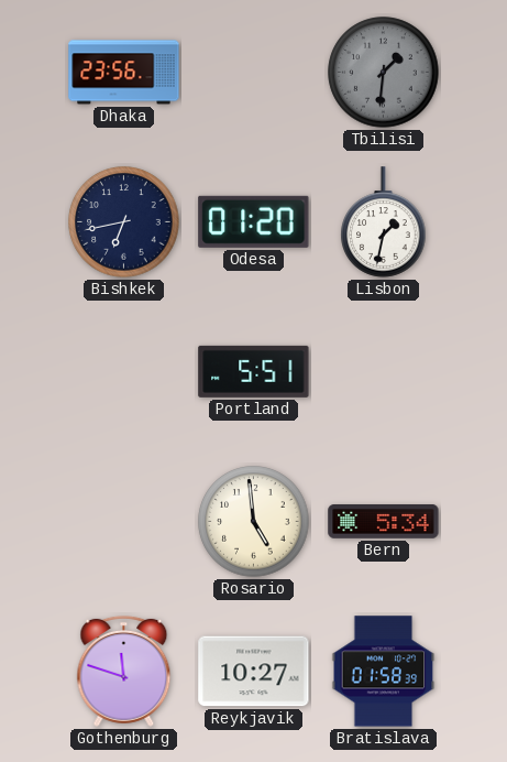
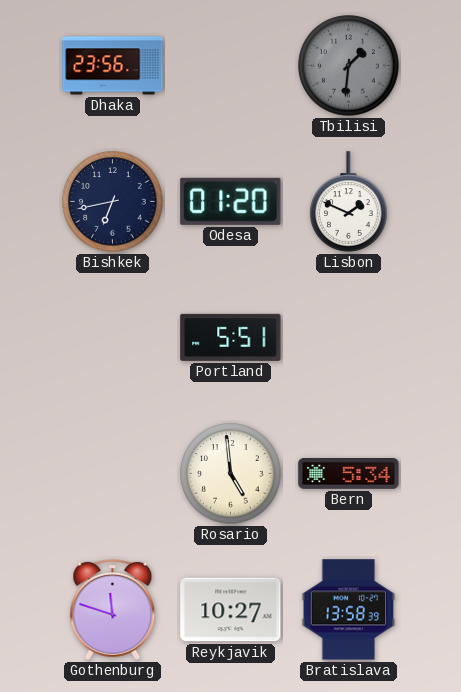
Lisbon: 1:32 -> 1:49
Bratislava: 01:58 -> 13:58
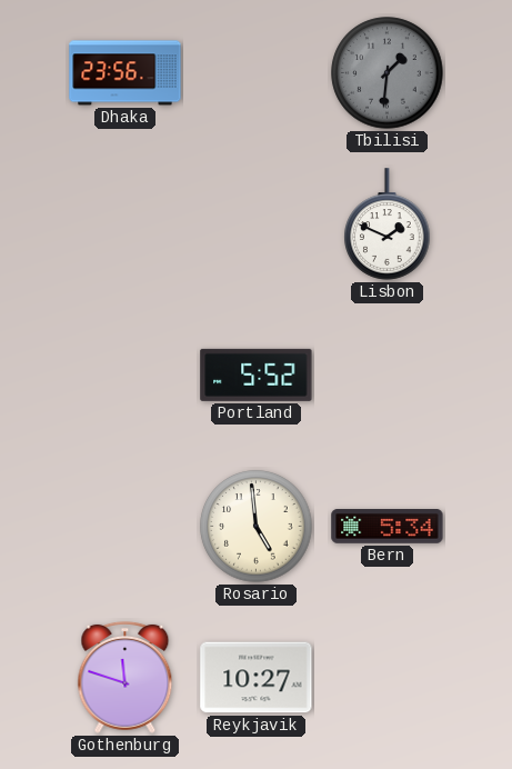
Bishkek: 6:43 -> none
Odesa: 01:20 -> none
Portland: 5:51 -> 5:52
Bratislava: 13:58 -> none
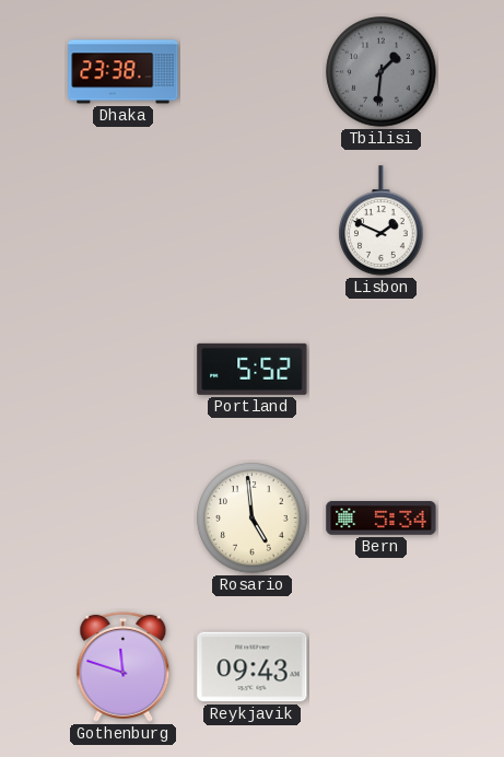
Dhaka: 23:56 -> 23:38
Reykjavik: 10:27 -> 09:43
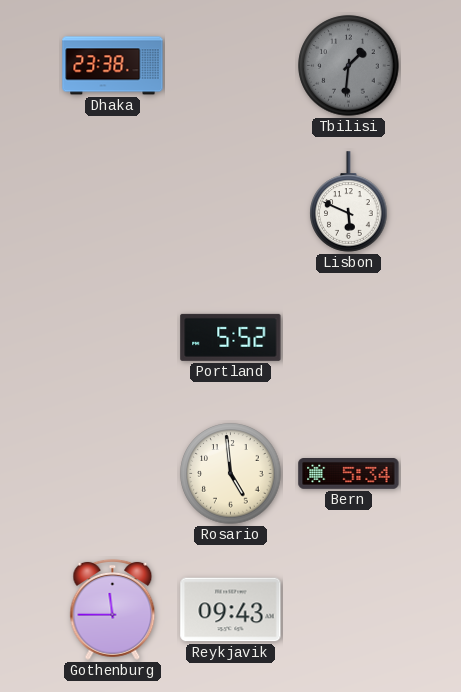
Lisbon: 1:49 -> 5:49
Gothenburg: 11:48 -> 11:45
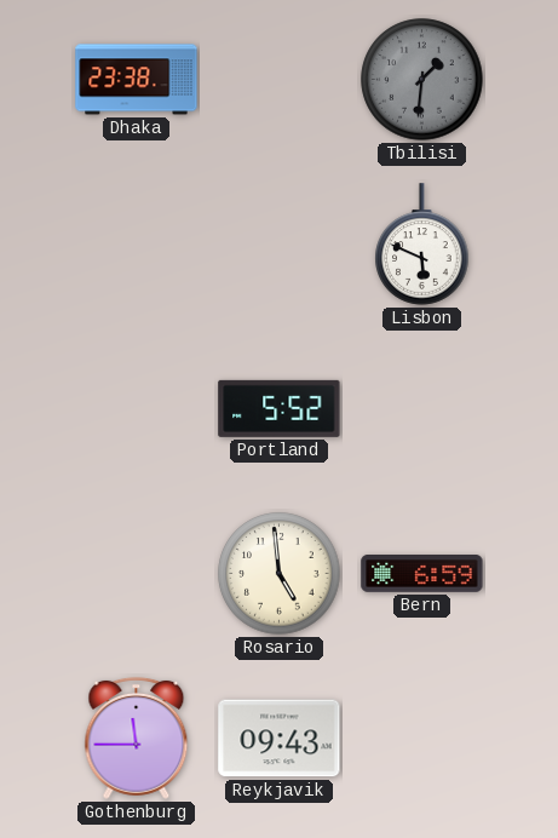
Bern: 5:34 -> 6:59
